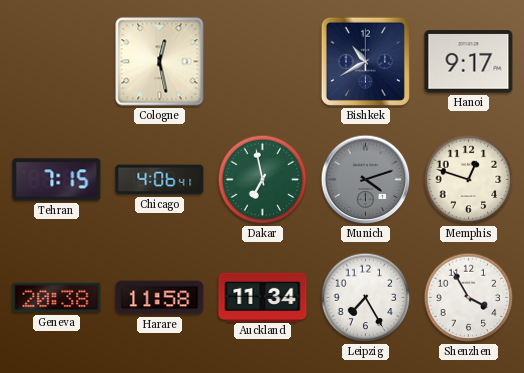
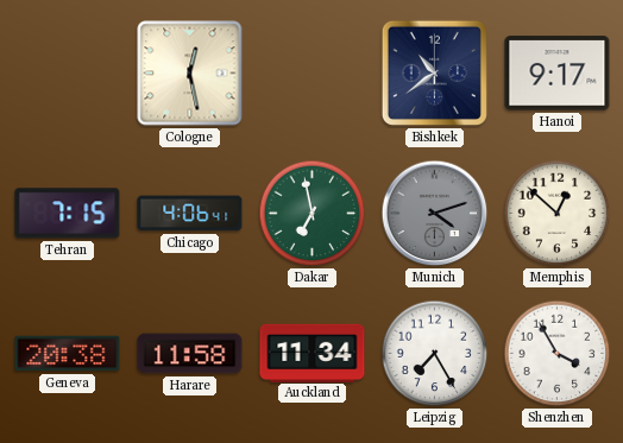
Bishkek: 10:40 -> 10:39
Memphis: 12:48 -> 12:52
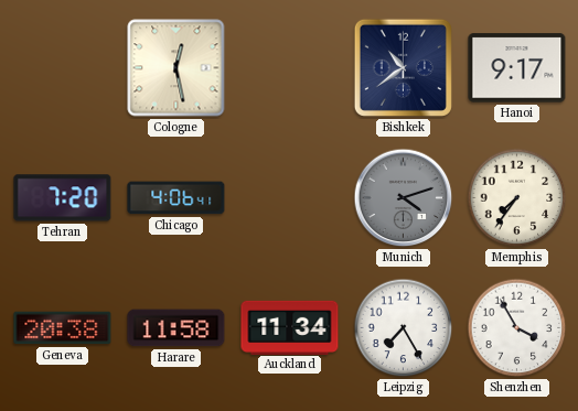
Tehran: 7:15 -> 7:20
Dakar: 6:58 -> none
Memphis: 12:52 -> 7:36
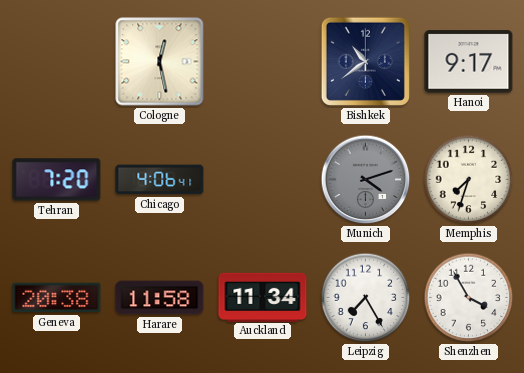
Memphis: 7:36 -> 7:33
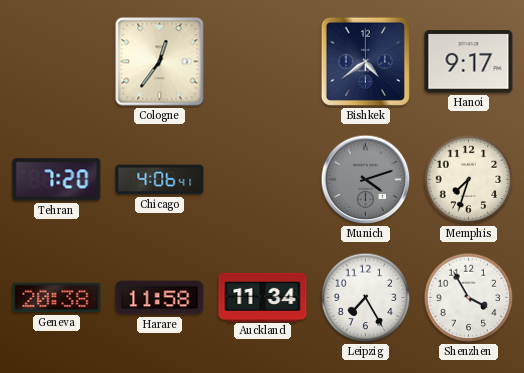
Cologne: 12:28 -> 12:36
Bishkek: 10:39 -> 4:39
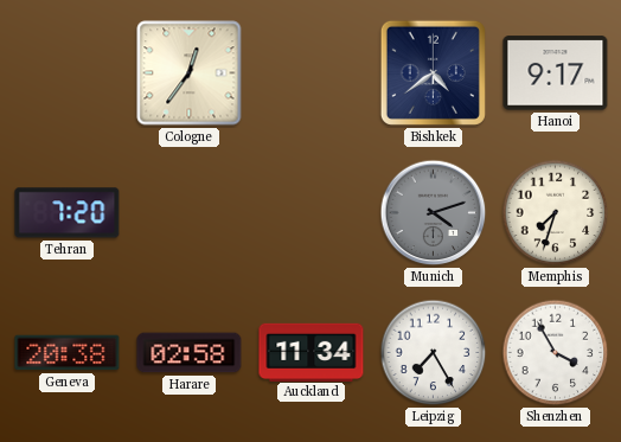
Chicago: 4:06 -> none
Harare: 11:58 -> 02:58
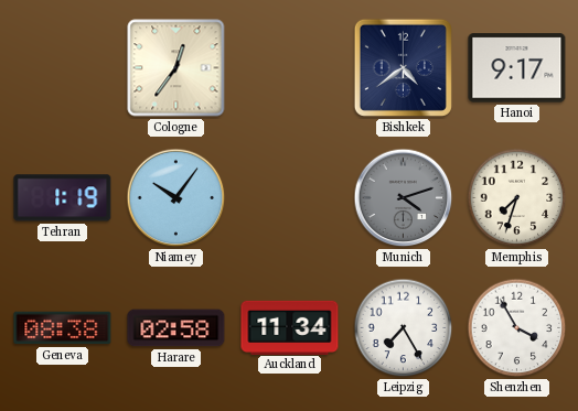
Tehran: 7:20 -> 1:19
Niamey: none -> 10:06
Geneva: 20:38 -> 08:38
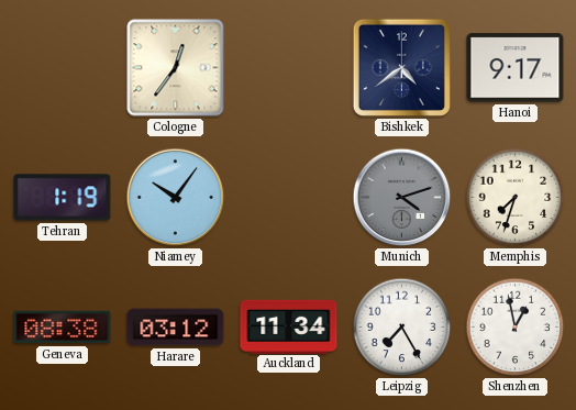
Harare: 02:58 -> 03:12
Shenzhen: 3:55 -> 12:58
